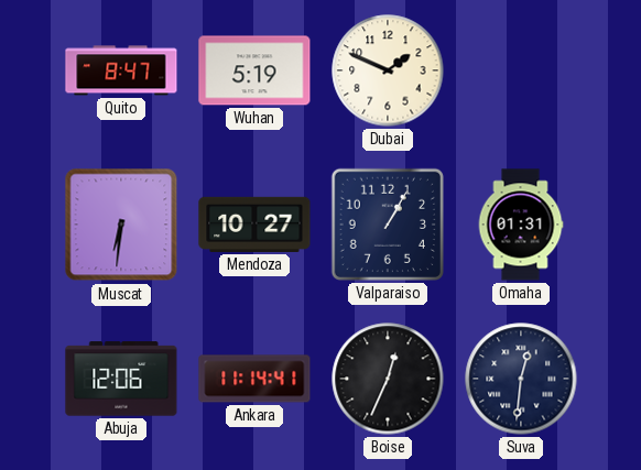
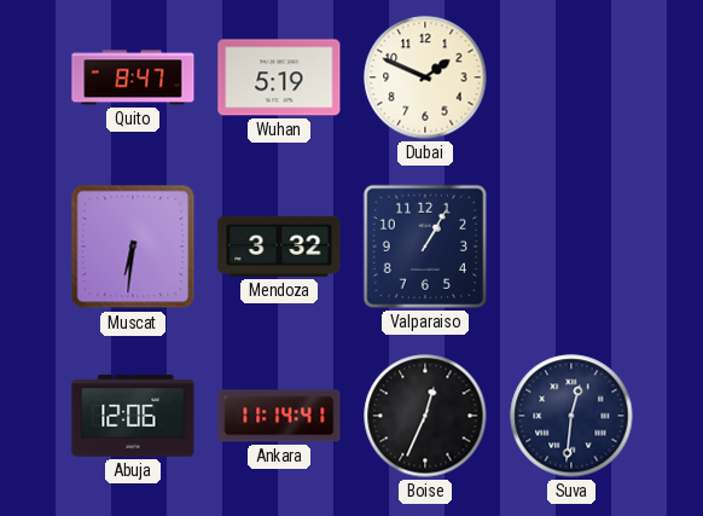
Mendoza: 10:27 -> 3:32
Omaha: 01:31 -> none
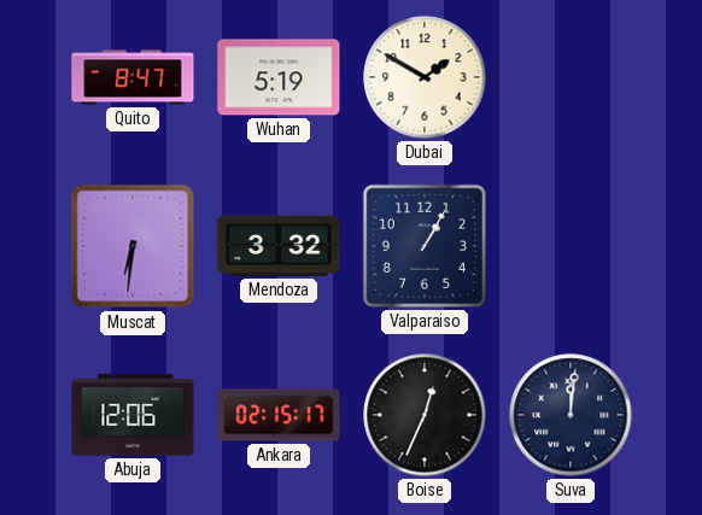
Dubai: 1:49 -> 1:50
Ankara: 11:14 -> 02:15
Suva: 12:31 -> 12:01
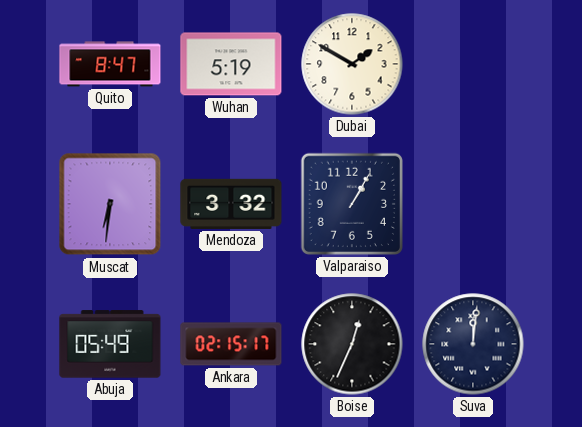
Abuja: 12:06 -> 05:49
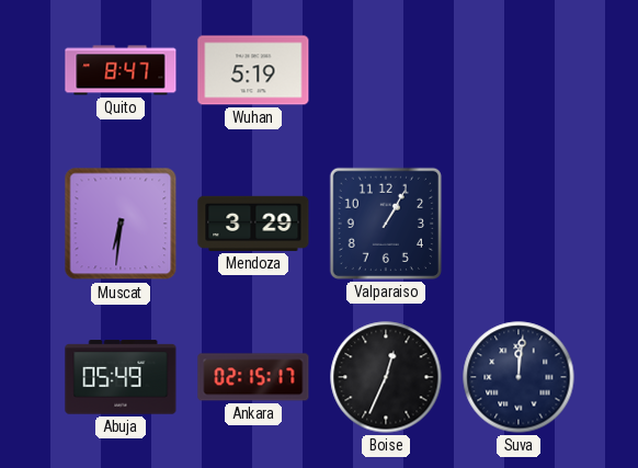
Dubai: 1:50 -> none
Mendoza: 3:32 -> 3:29
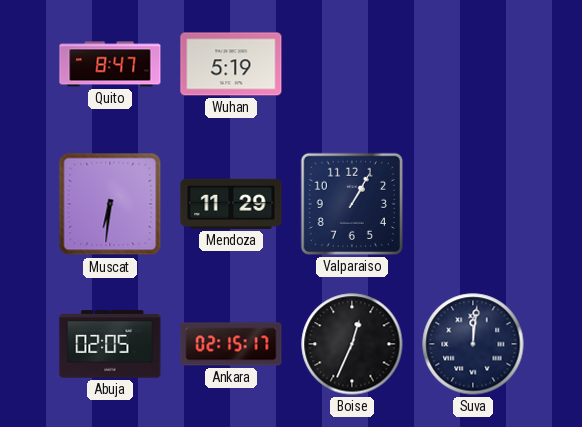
Mendoza: 3:29 -> 11:29
Abuja: 05:49 -> 02:05
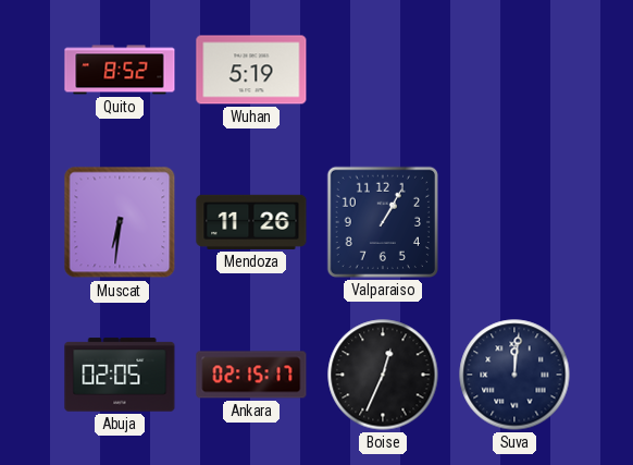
Quito: 8:47 -> 8:52
Mendoza: 11:29 -> 11:26
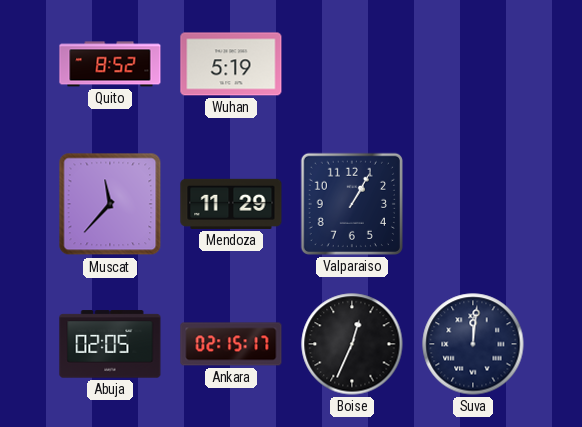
Muscat: 6:31 -> 11:37
Mendoza: 11:26 -> 11:29
